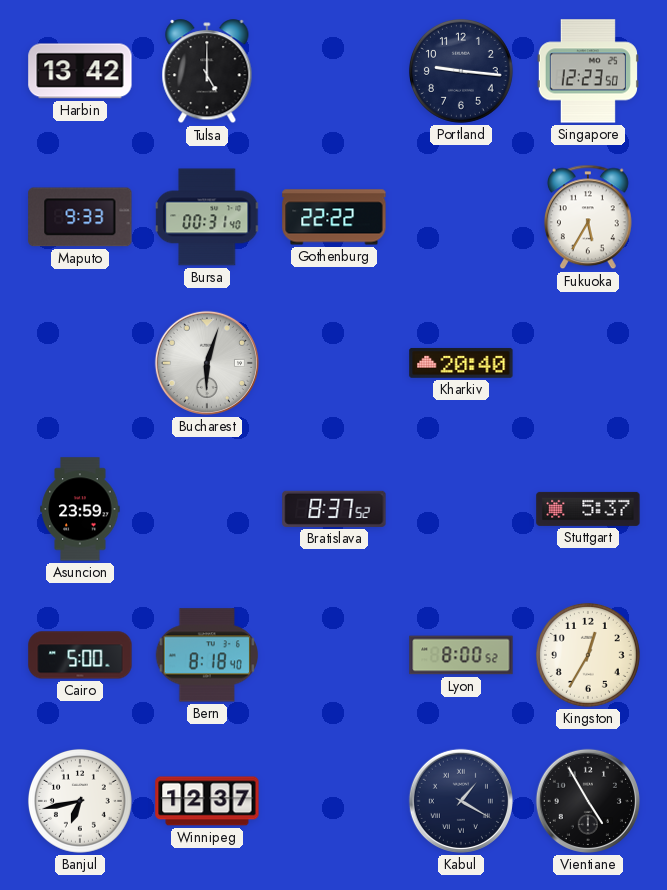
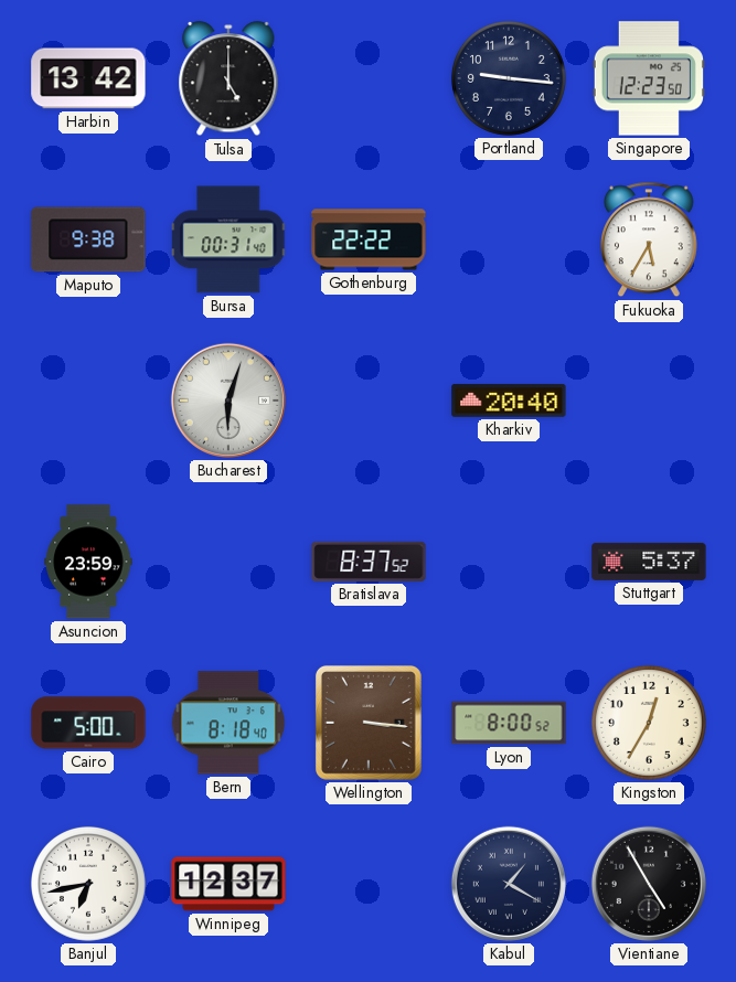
Maputo: 9:33 -> 9:38
Wellington: none -> 3:16
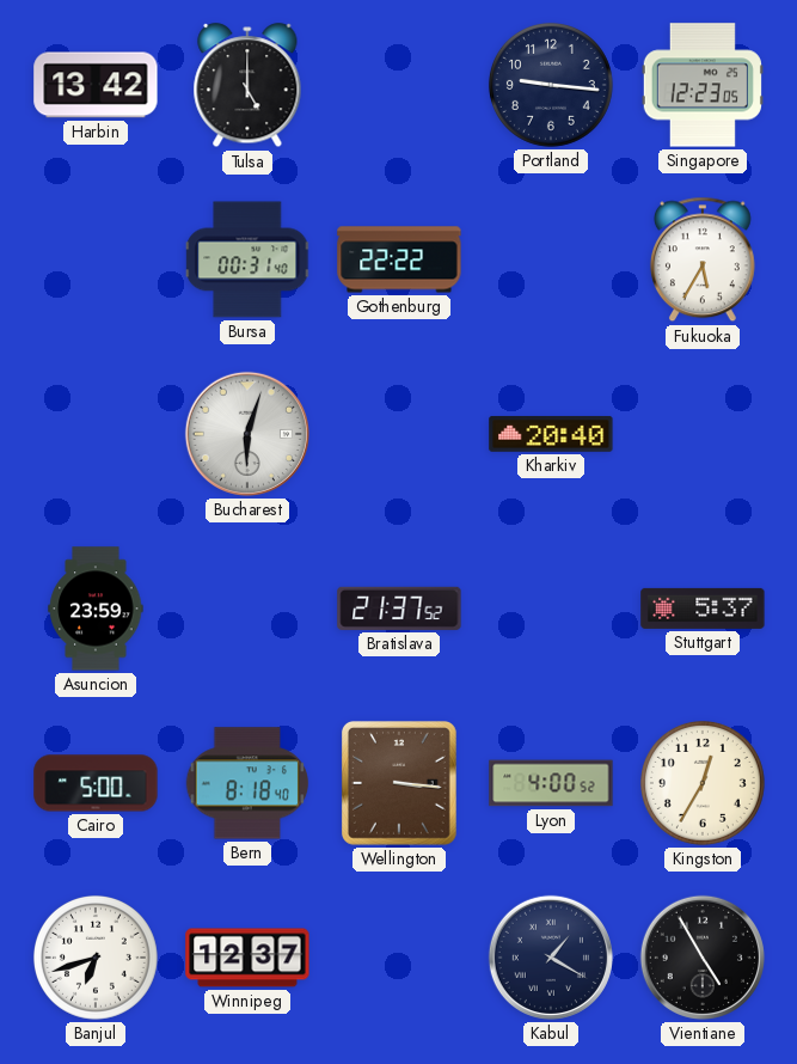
Singapore: 12:23:50 -> 12:23:05
Maputo: 9:38 -> none
Bratislava: 8:37 -> 21:37
Lyon: 8:00 -> 4:00
Banjul: 6:43 -> 6:42
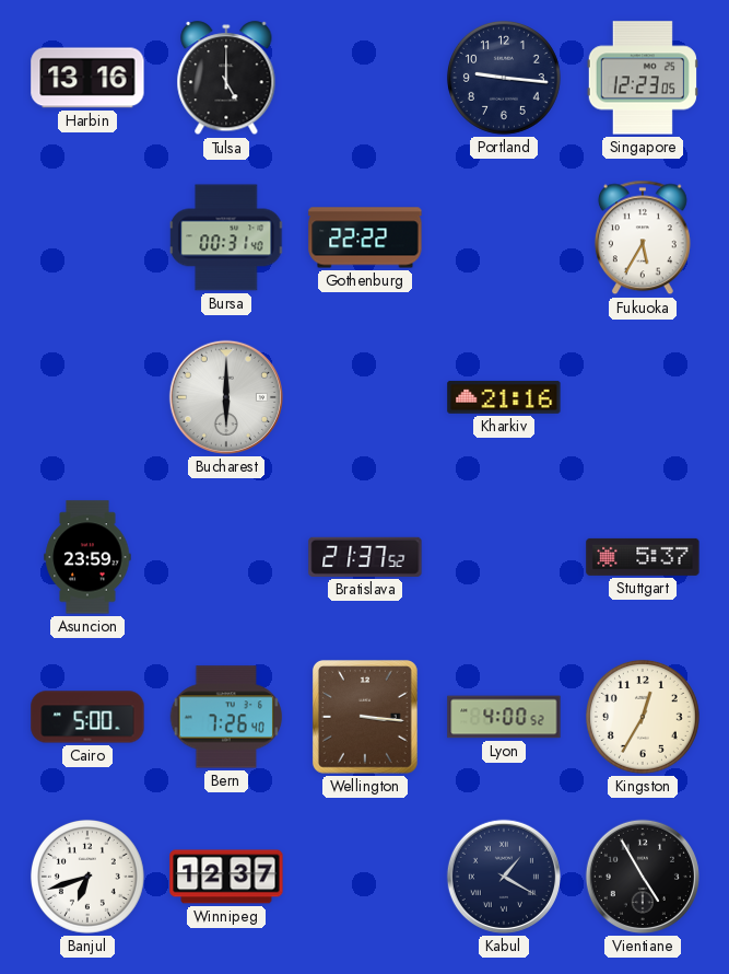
Harbin: 13:42 -> 13:16
Bucharest: 6:03 -> 6:00
Kharkiv: 20:40 -> 21:16
Bern: 8:18 -> 7:26
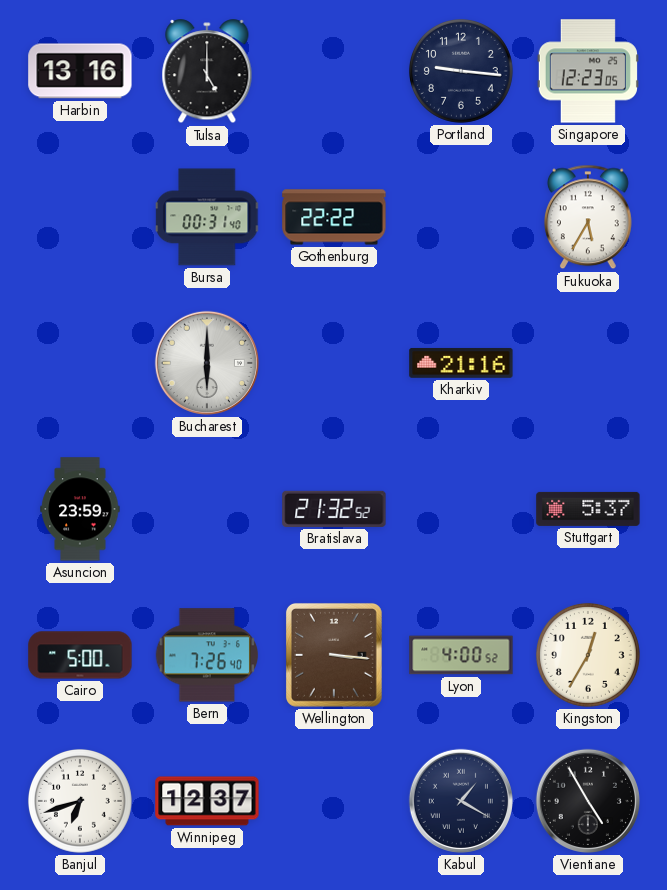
Bratislava: 21:37 -> 21:32
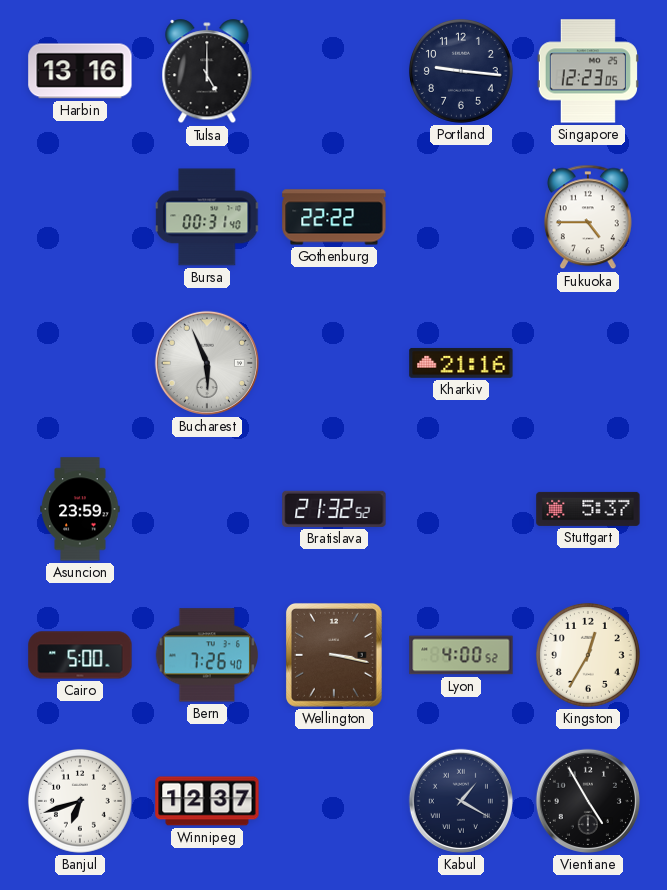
Fukuoka: 5:35 -> 4:45
Bucharest: 6:00 -> 5:56
Wellington: 3:16 -> 3:17
